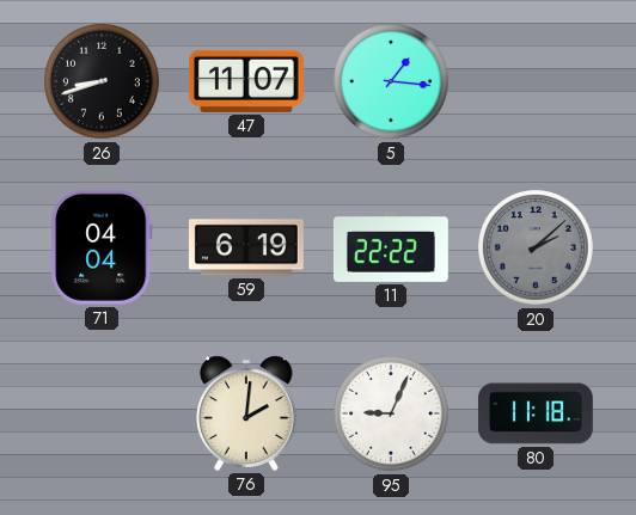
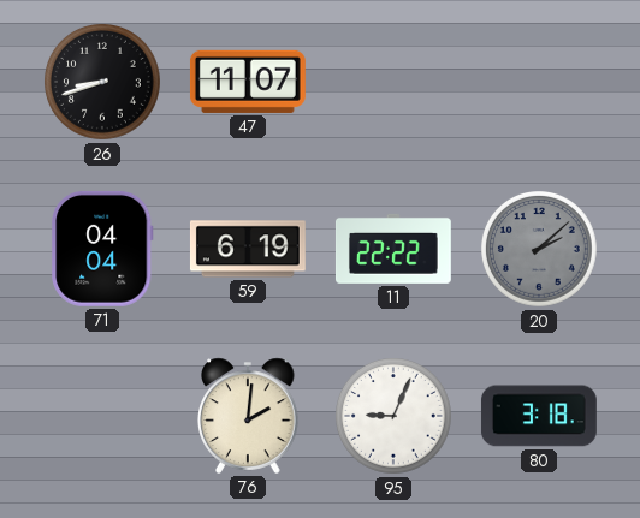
5: 1:16 -> none
80: 11:18 -> 3:18
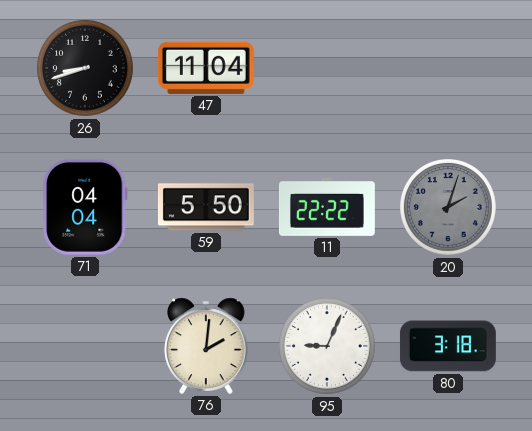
47: 11:07 -> 11:04
59: 6:19 -> 5:50
20: 2:08 -> 2:03
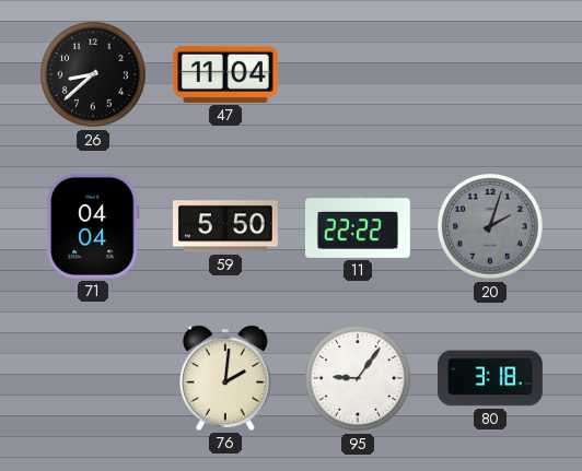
26: 8:42 -> 8:38
95: 9:04 -> 9:06
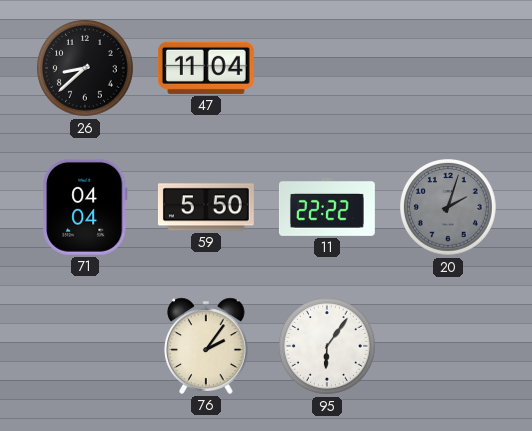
76: 2:01 -> 2:06
95: 9:06 -> 6:06
80: 3:18 -> none
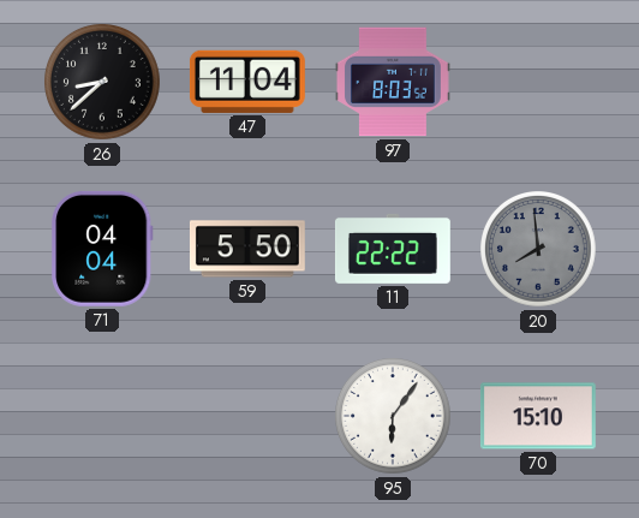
97: none -> 8:03
20: 2:03 -> 7:59
76: 2:06 -> none
70: none -> 15:10
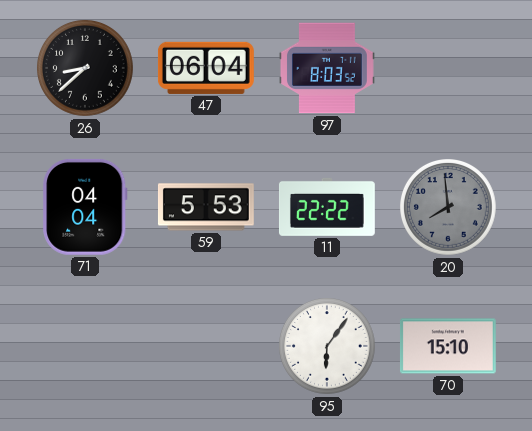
47: 11:04 -> 06:04
59: 5:50 -> 5:53
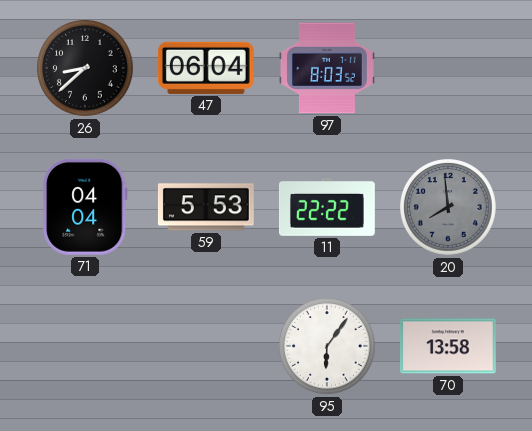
70: 15:10 -> 13:58
